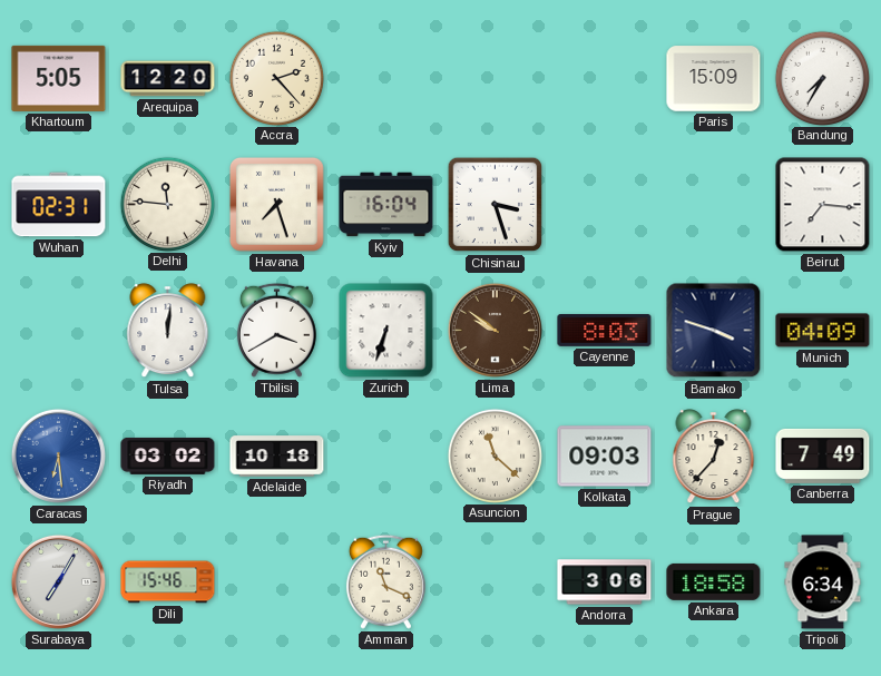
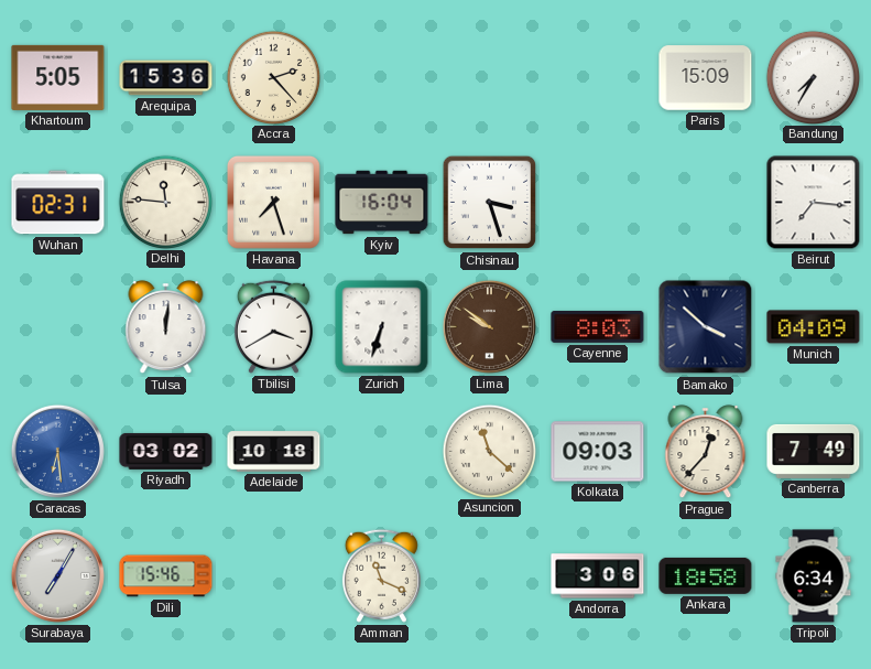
Arequipa: 12:20 -> 15:36
Bamako: 3:48 -> 3:52
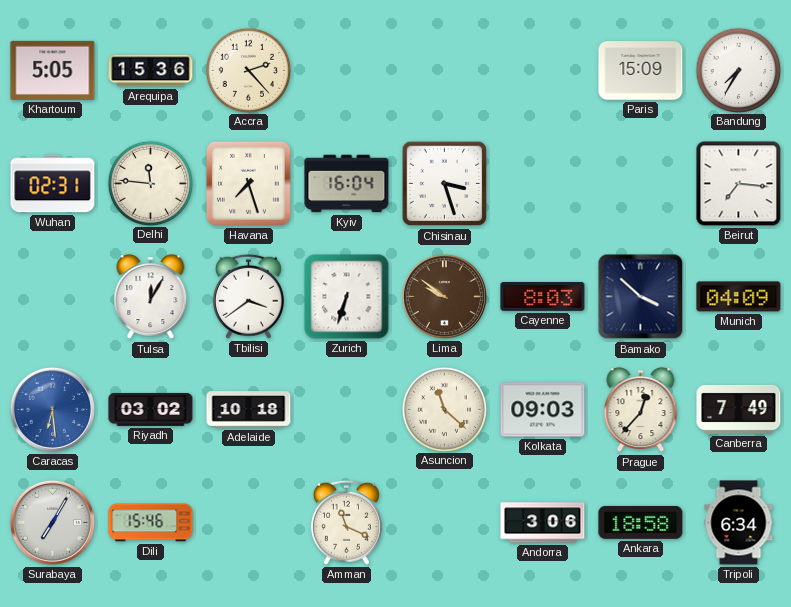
Tulsa: 12:01 -> 12:05
Tbilisi: 3:40 -> 3:39
